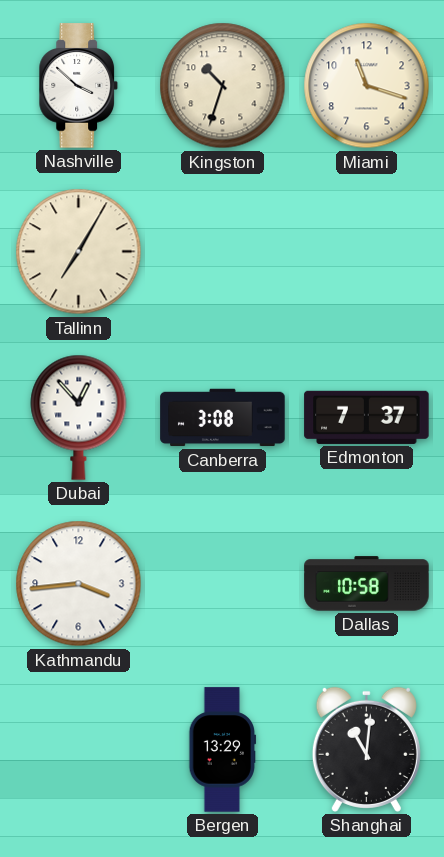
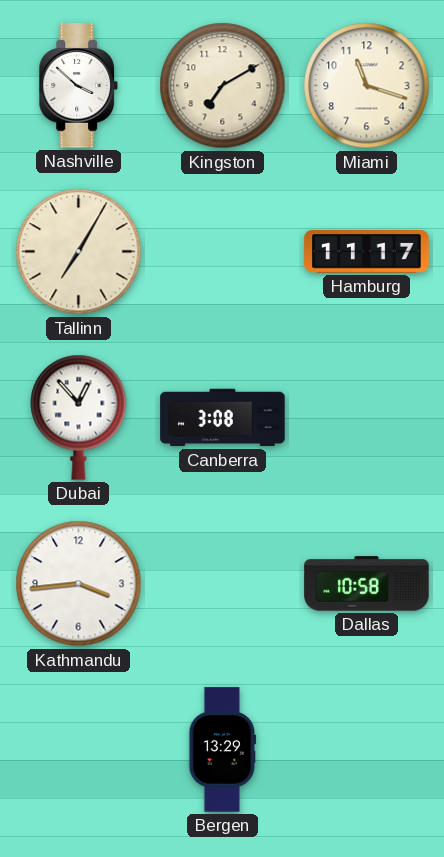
Kingston: 10:33 -> 7:10
Hamburg: none -> 11:17
Edmonton: 7:37 -> none
Shanghai: 11:01 -> none
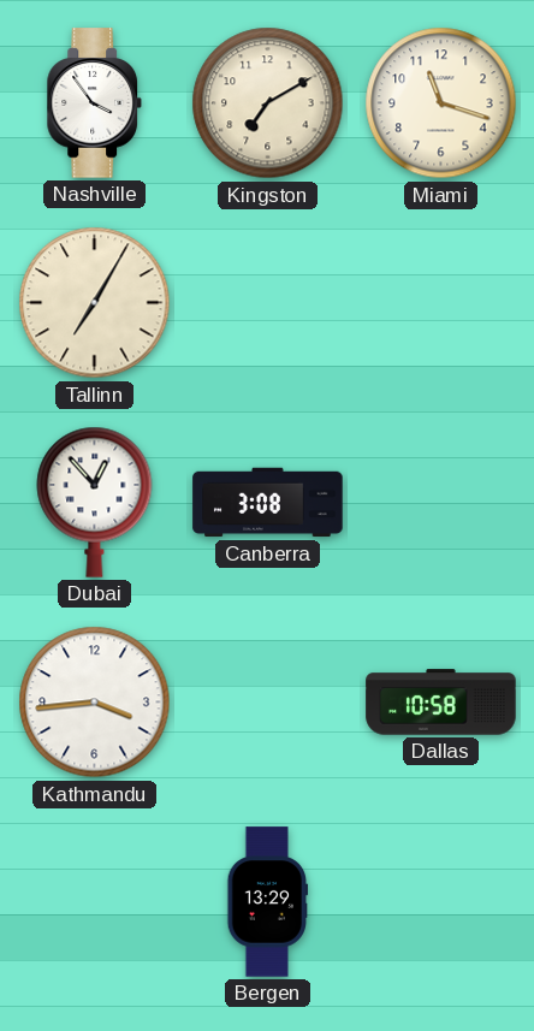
Nashville: 3:52 -> 3:54
Hamburg: 11:17 -> none
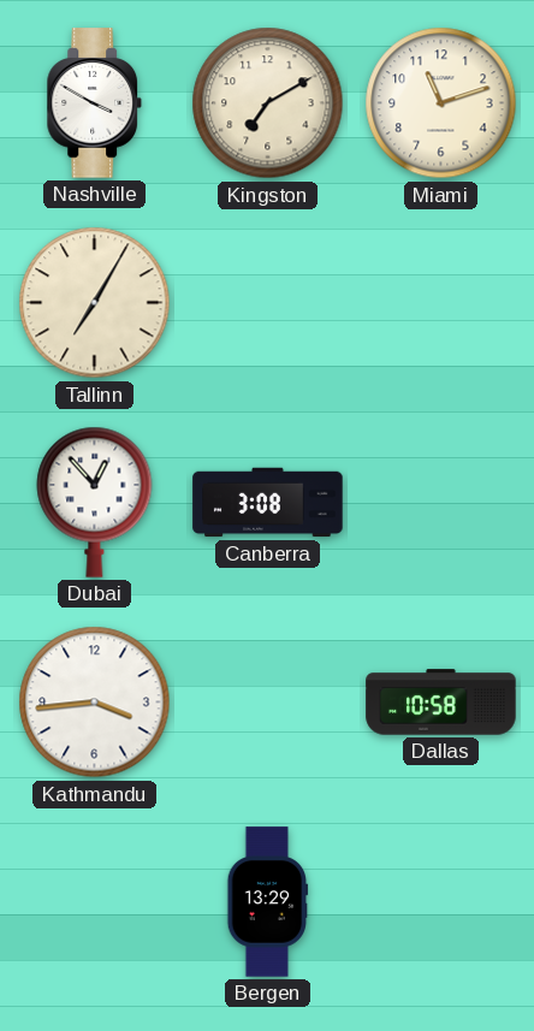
Nashville: 3:54 -> 3:50
Miami: 11:18 -> 11:12
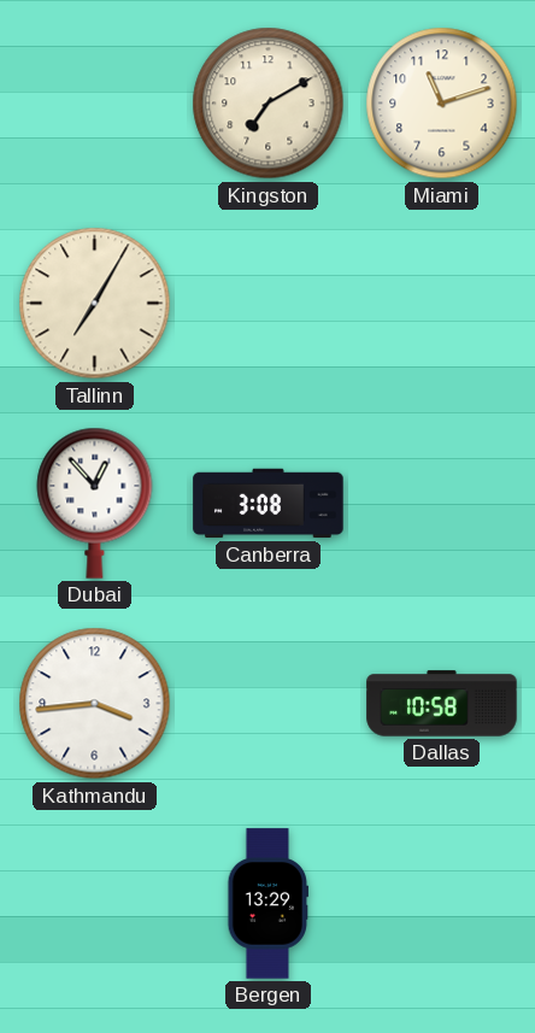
Nashville: 3:50 -> none
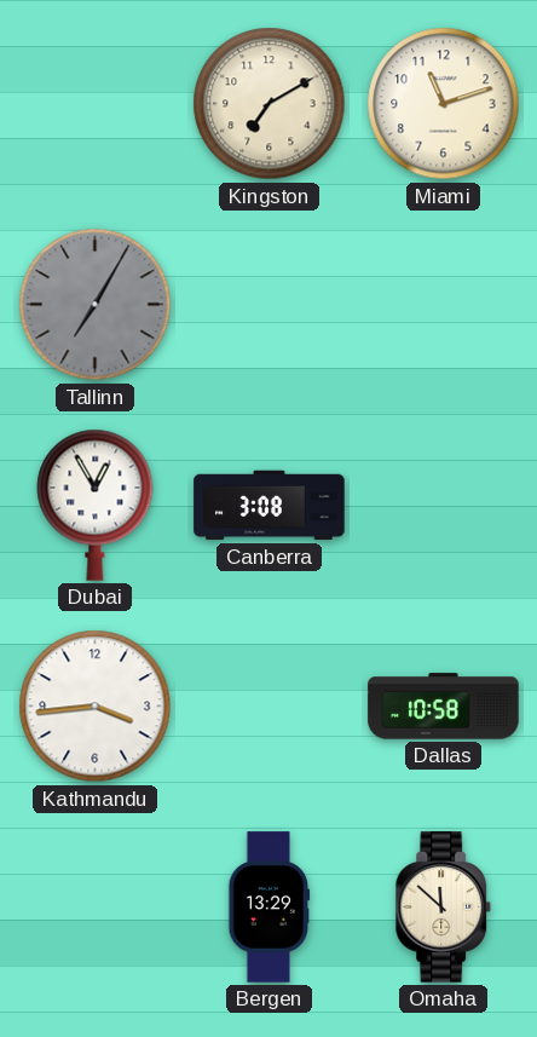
Tallinn dial: cream -> grey
Dubai: 12:53 -> 12:55
Omaha: none -> 11:52
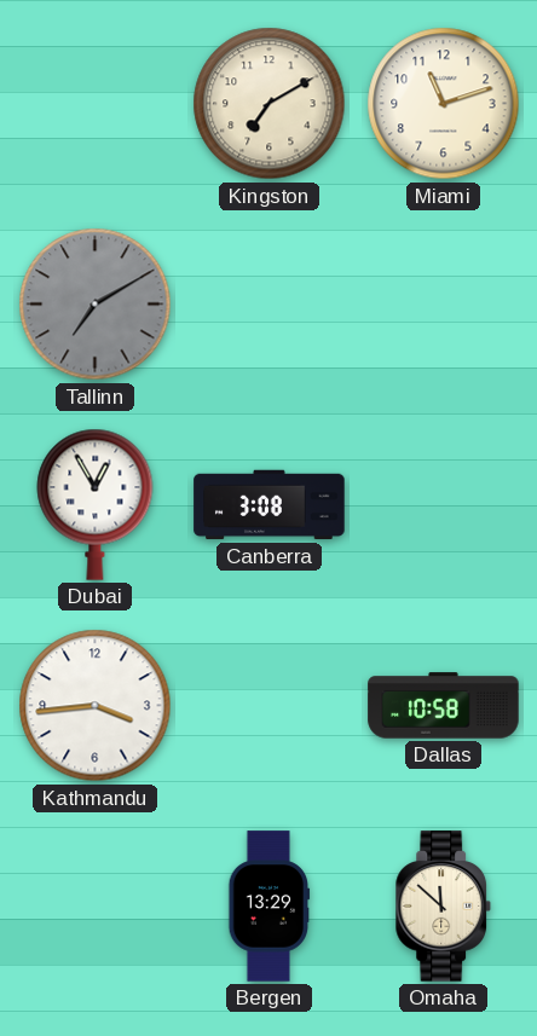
Tallinn: 7:05 -> 7:10
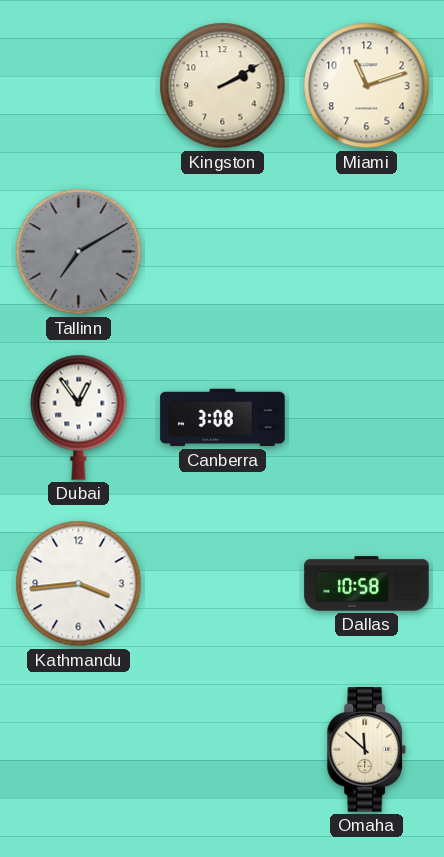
Kingston: 7:10 -> 2:10
Dubai: 12:55 -> 12:54
Bergen: 13:29 -> none
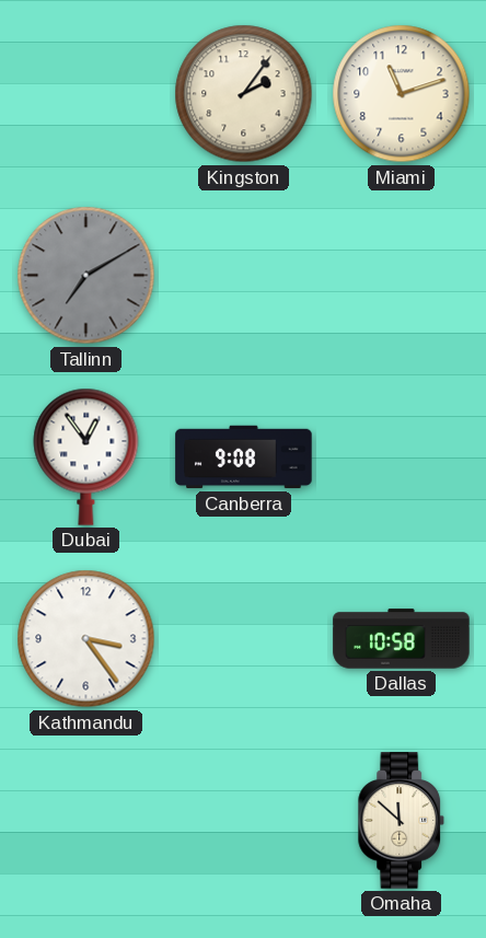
Kingston: 2:10 -> 2:06
Canberra: 3:08 -> 9:08
Kathmandu: 3:44 -> 3:24
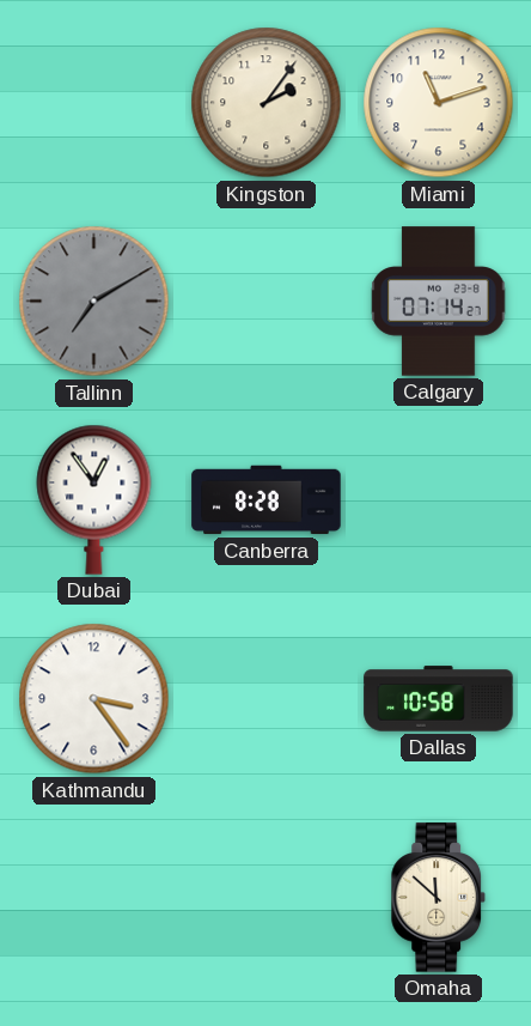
Calgary: none -> 07:14
Canberra: 9:08 -> 8:28
